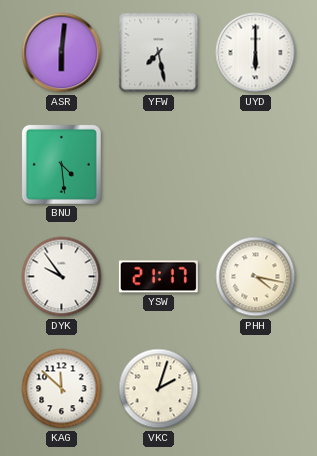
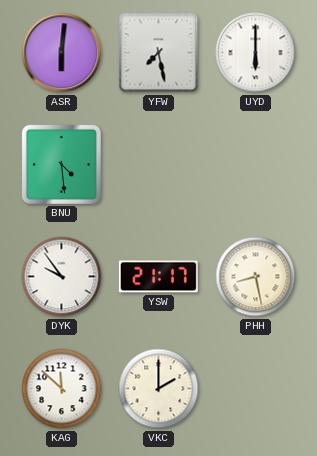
PHH: 4:17 -> 8:28
VKC: 2:03 -> 2:00
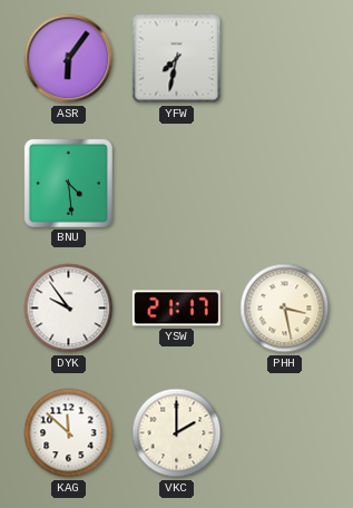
ASR: 6:01 -> 6:06
YFW: 7:28 -> 7:32
UYD: 6:00 -> none
PHH: 8:28 -> 3:28
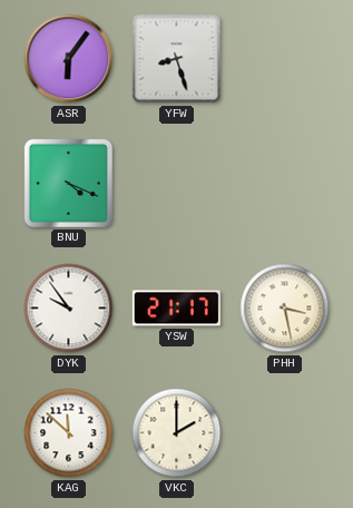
YFW: 7:32 -> 8:27
BNU: 4:29 -> 4:19
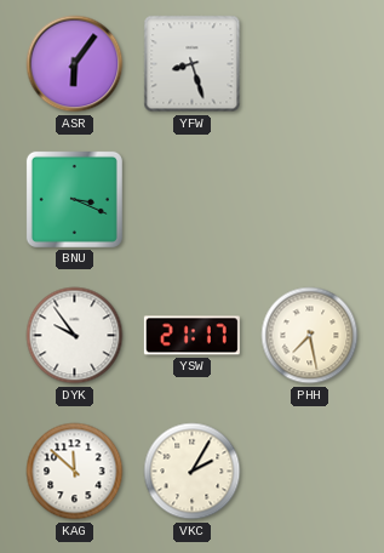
BNU: 4:19 -> 3:19
PHH: 3:28 -> 7:28
VKC: 2:00 -> 2:05
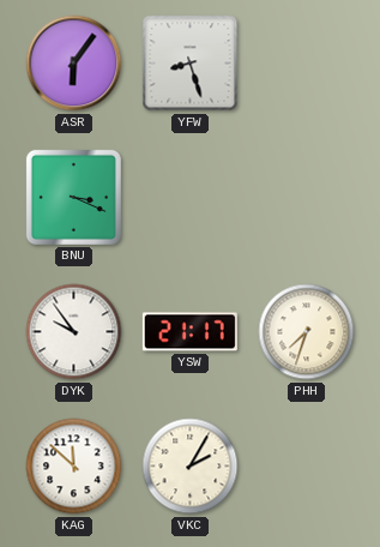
PHH: 7:28 -> 7:33
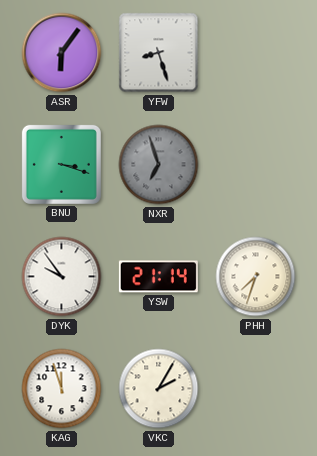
BNU: 3:19 -> 3:18
NXR: none -> 6:57
YSW: 21:17 -> 21:14
KAG: 11:52 -> 11:57
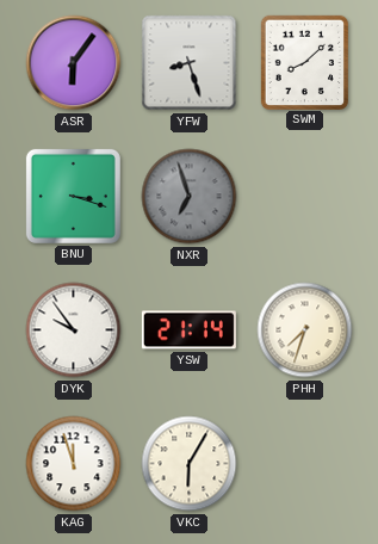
SWM: none -> 8:08
VKC: 2:05 -> 6:05
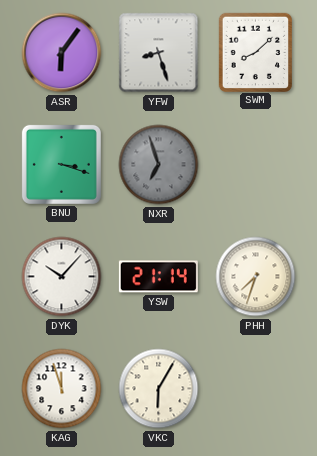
DYK: 9:54 -> 10:07
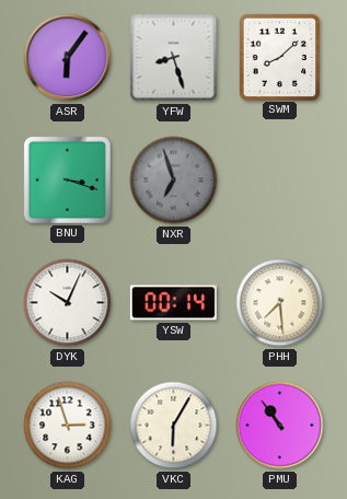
DYK: 10:07 -> 10:04
YSW: 21:14 -> 00:14
PHH: 7:33 -> 7:29
KAG: 11:57 -> 2:57
PMU: none -> 10:54
